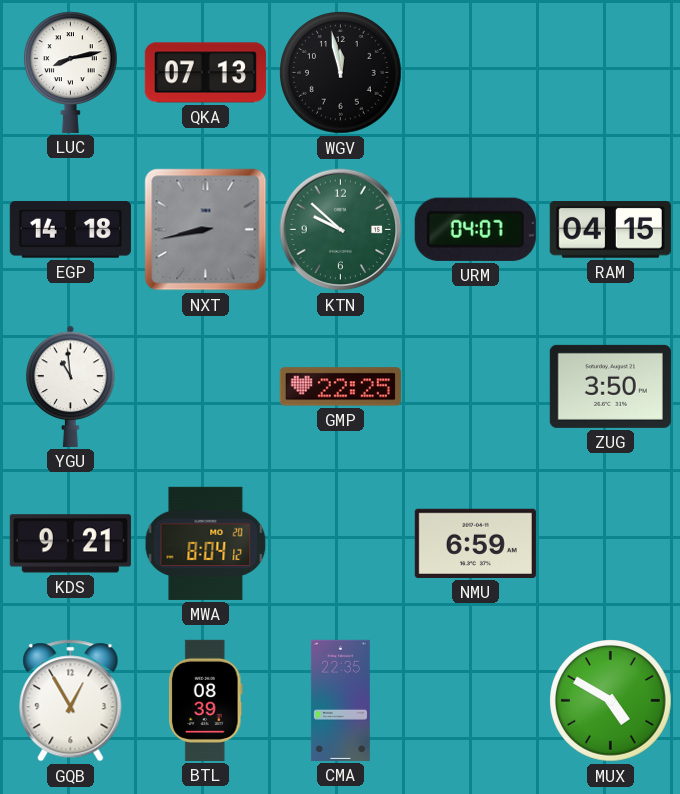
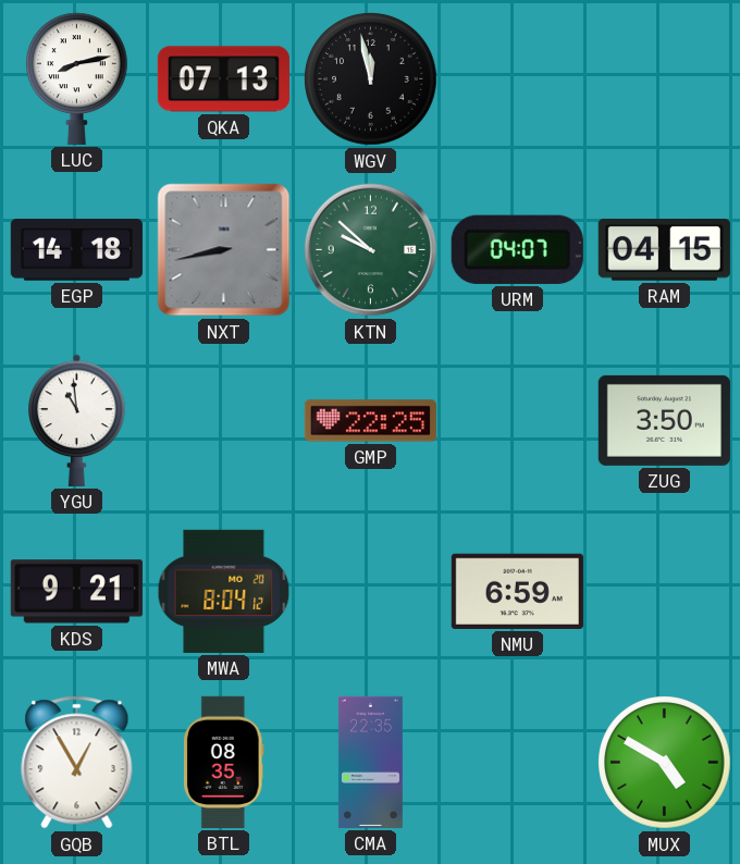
BTL: 08:39 -> 08:35
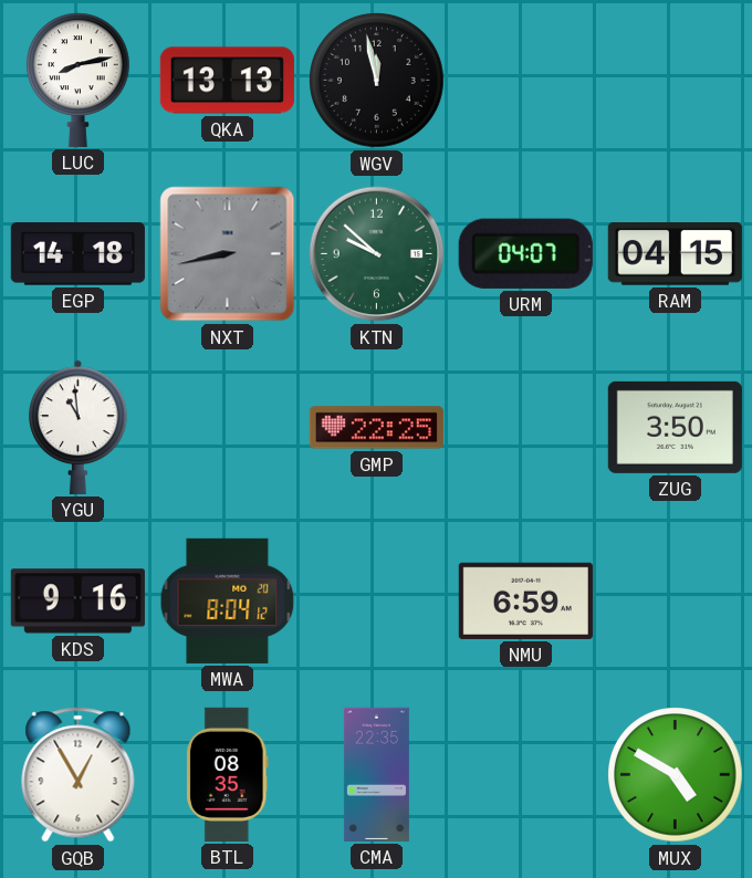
QKA: 07:13 -> 13:13
KDS: 9:21 -> 9:16
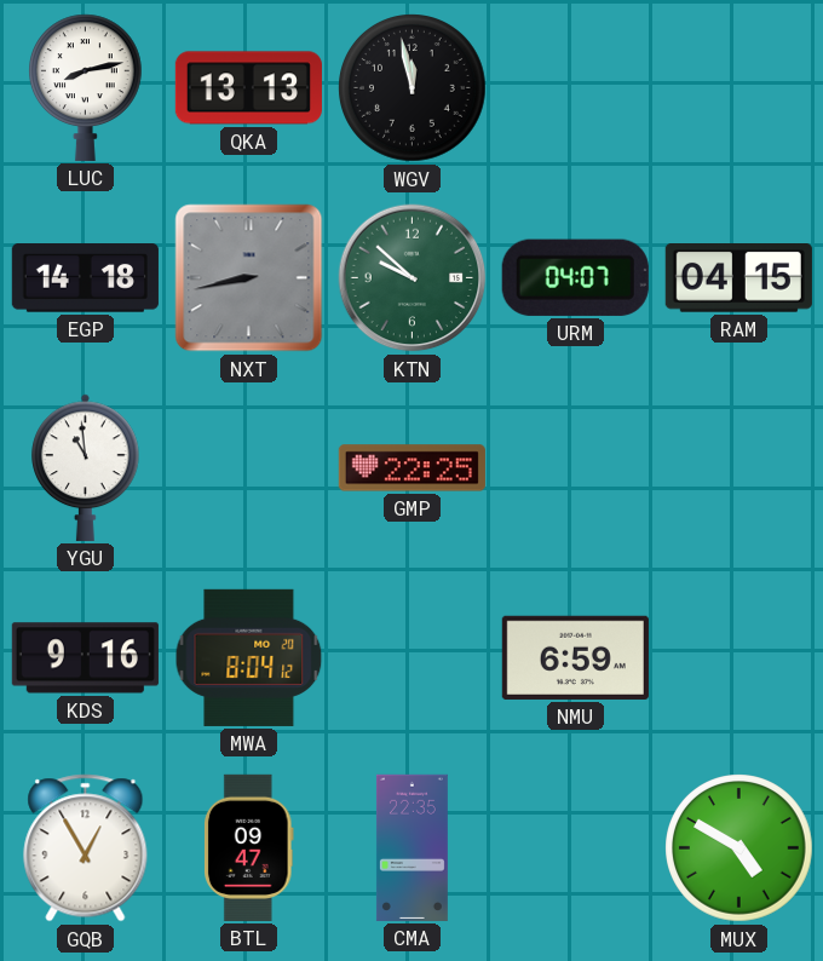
ZUG: 3:50 -> none
BTL: 08:35 -> 09:47
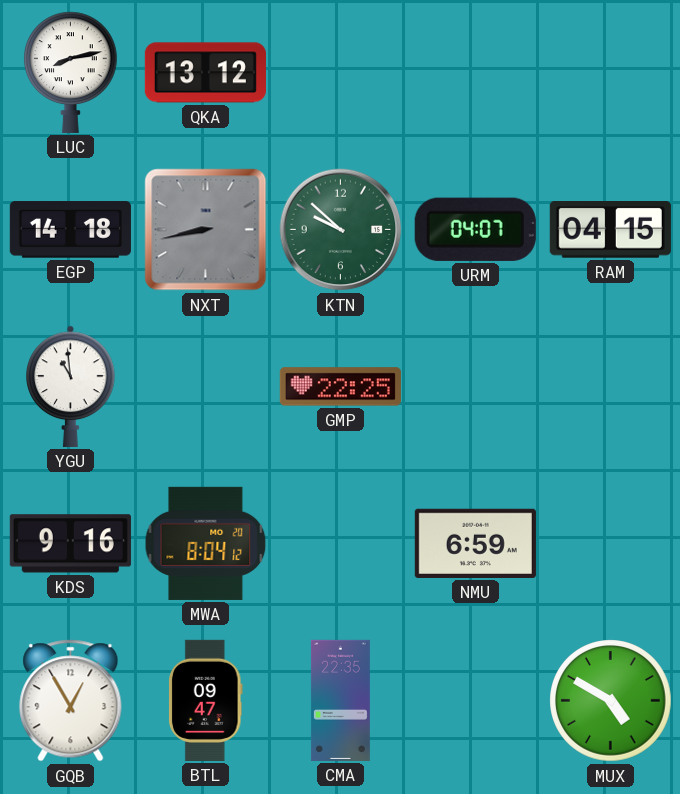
QKA: 13:13 -> 13:12
WGV: 11:58 -> none
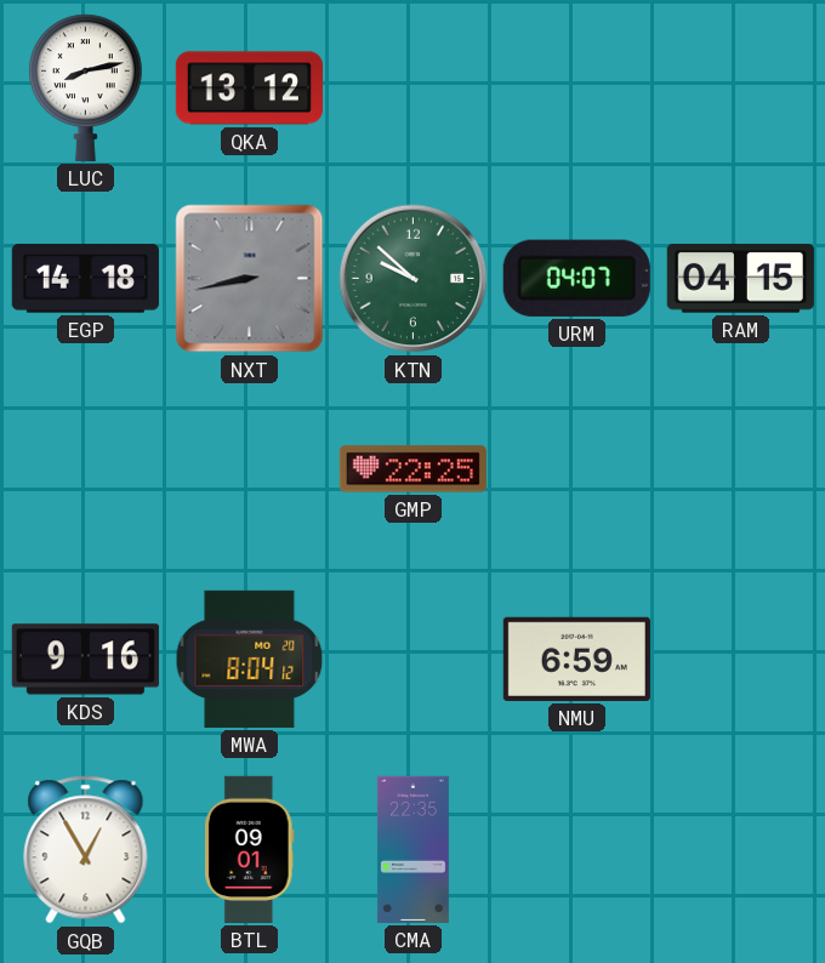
YGU: 10:59 -> none
BTL: 09:47 -> 09:01
MUX: 4:50 -> none
